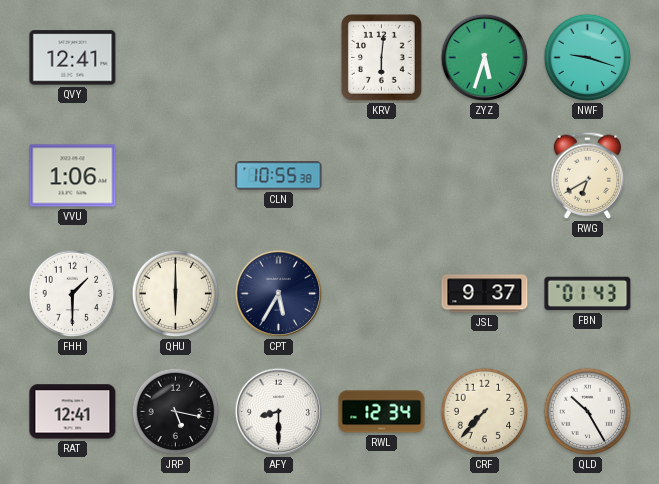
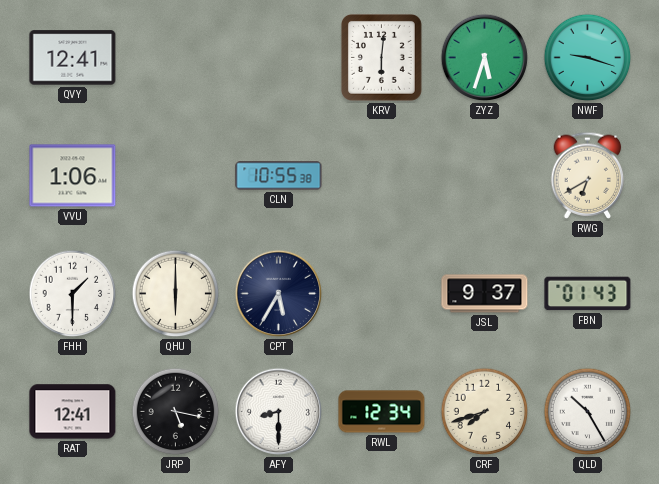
CRF: 7:37 -> 7:42
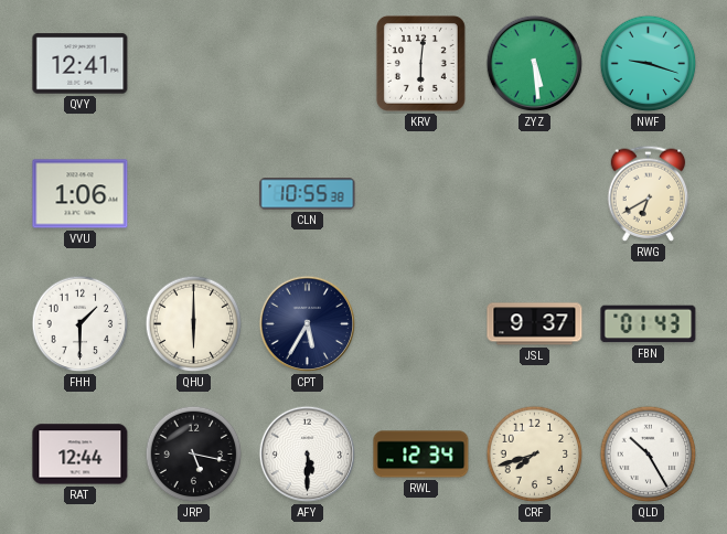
ZYZ: 5:33 -> 5:29
RAT: 12:41 -> 12:44
AFY: 8:30 -> 5:30
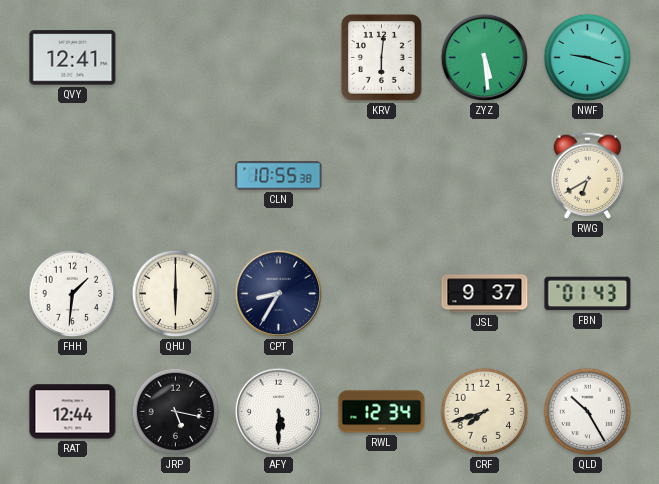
VVU: 1:06 -> none
FHH: 1:30 -> 1:31
CPT: 5:35 -> 8:35
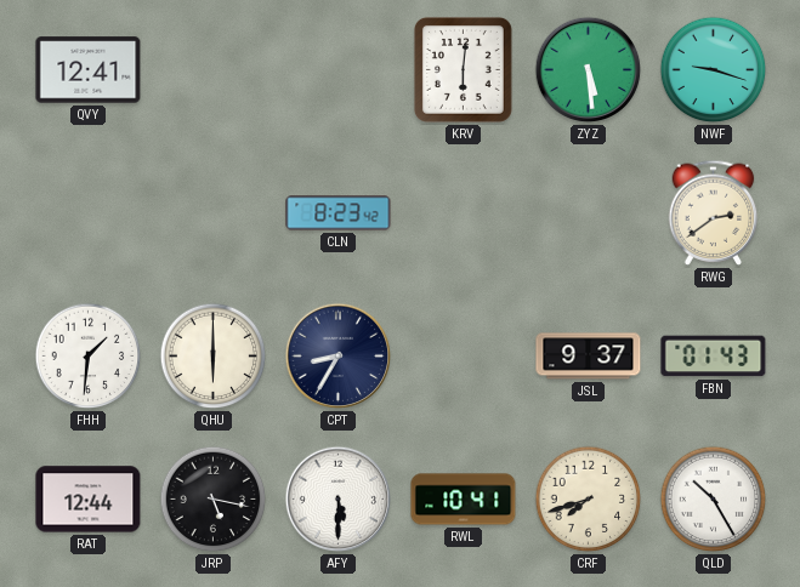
CLN: 10:55 -> 8:23
RWG: 6:40 -> 2:39
RWL: 12:34 -> 10:41
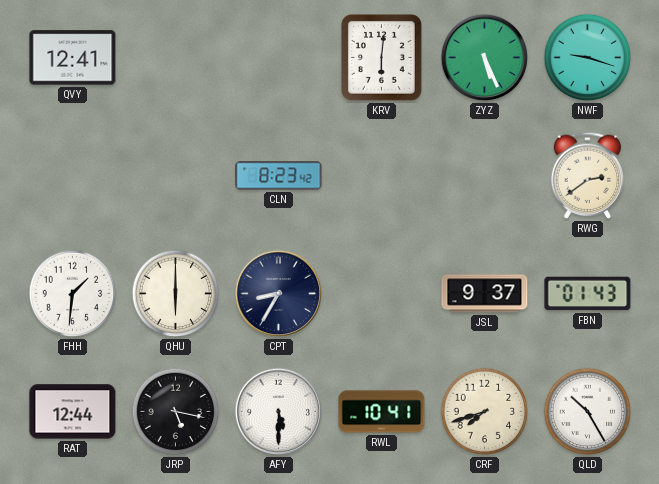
ZYZ: 5:29 -> 5:26
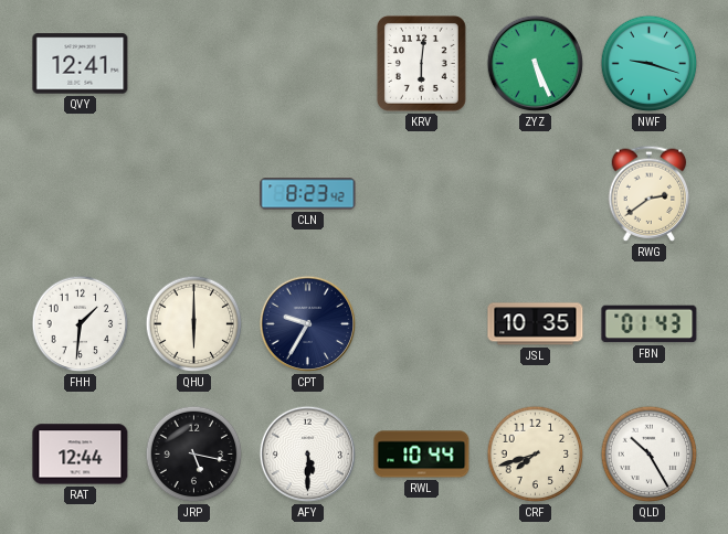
CPT: 8:35 -> 9:35
JSL: 9:37 -> 10:35
RWL: 10:41 -> 10:44
